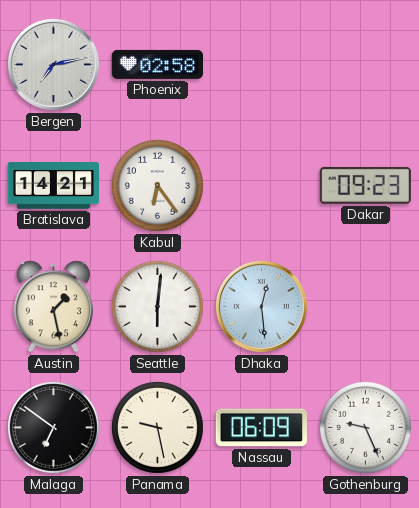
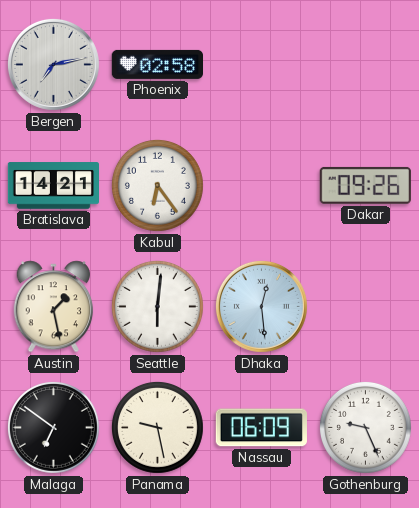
Dakar: 09:23 -> 09:26
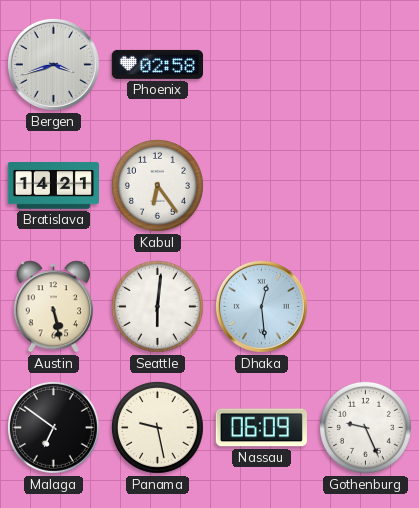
Bergen: 7:13 -> 3:42
Dakar: 09:26 -> none
Austin: 1:28 -> 5:28
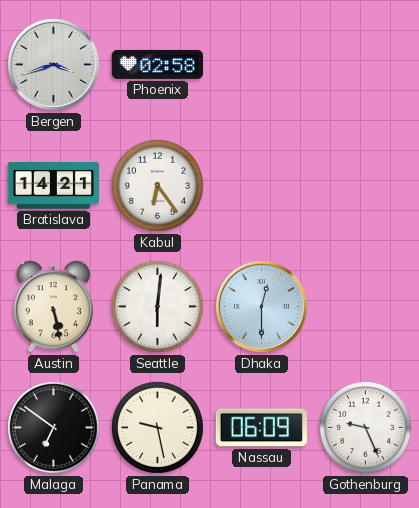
Dhaka: 12:29 -> 12:30
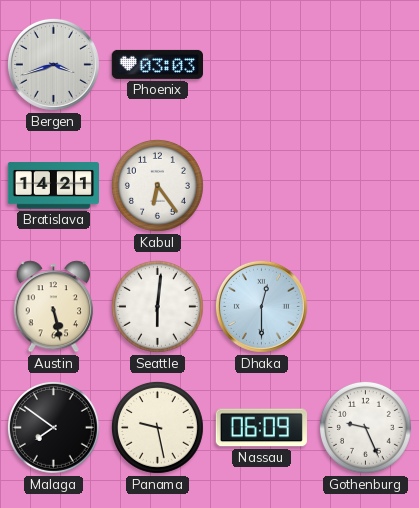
Phoenix: 02:58 -> 03:03
Malaga: 6:51 -> 7:51
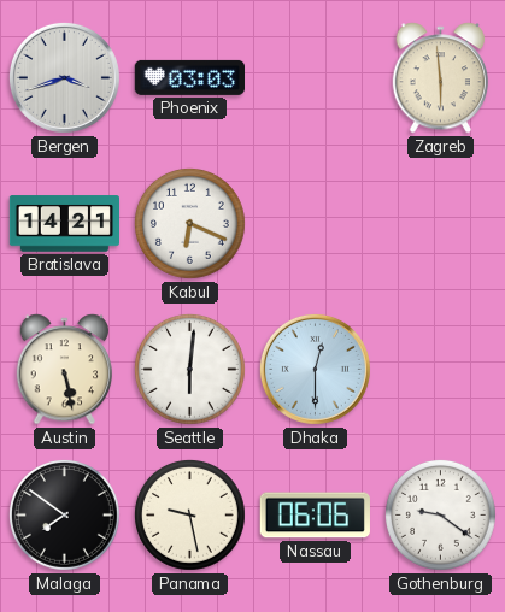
Zagreb: none -> 5:59
Kabul: 6:24 -> 6:19
Nassau: 06:09 -> 06:06
Gothenburg: 9:26 -> 9:21
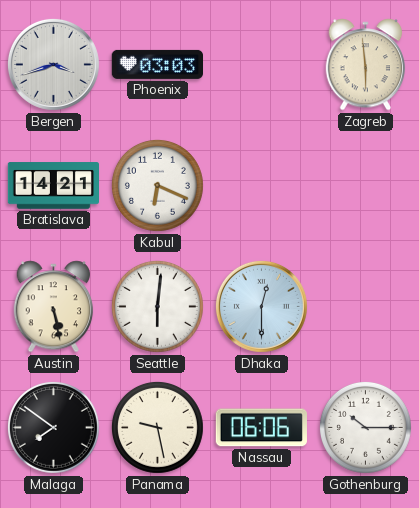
Gothenburg: 9:21 -> 10:15
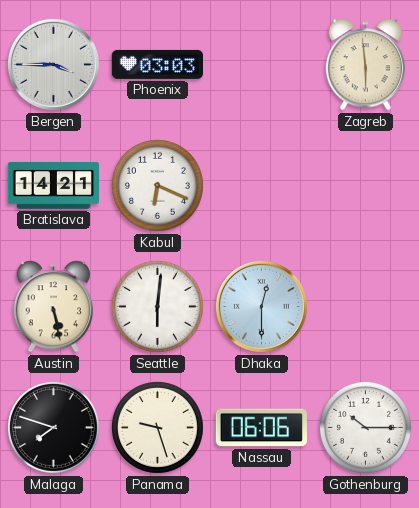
Bergen: 3:42 -> 3:45
Malaga: 7:51 -> 7:48
Panama: 9:28 -> 9:27
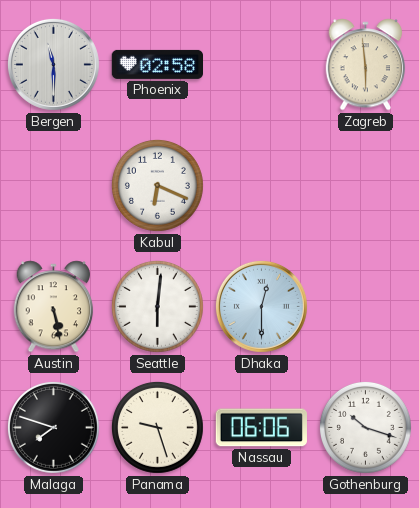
Bergen: 3:45 -> 11:30
Phoenix: 03:03 -> 02:58
Bratislava: 14:21 -> none
Gothenburg: 10:15 -> 10:18
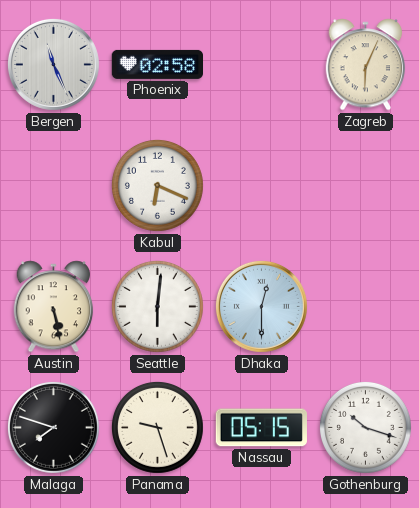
Bergen: 11:30 -> 11:26
Zagreb: 5:59 -> 6:04
Nassau: 06:06 -> 05:15
